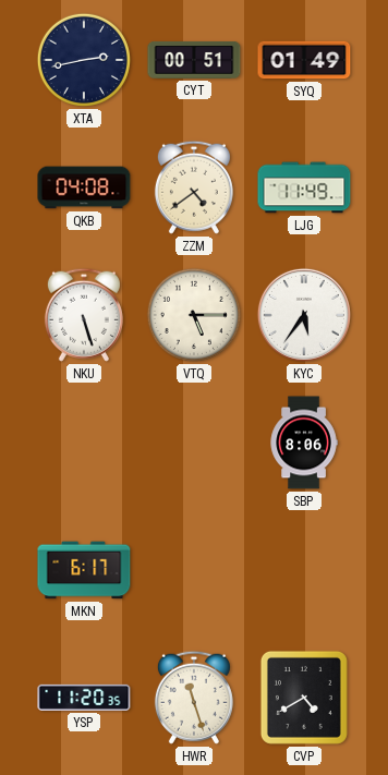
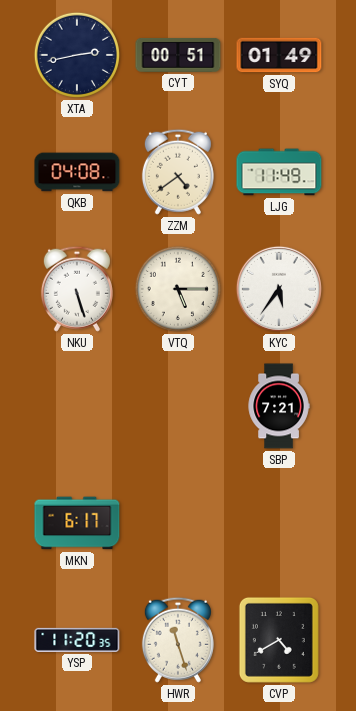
SBP: 8:06 -> 7:21
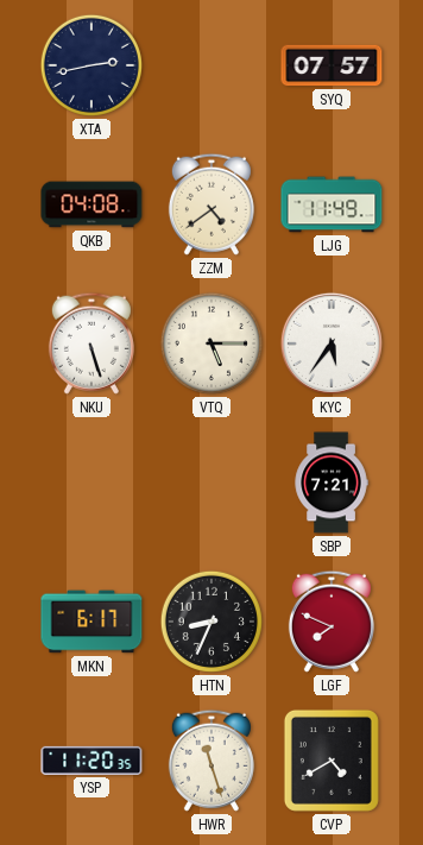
CYT: 00:51 -> none
SYQ: 01:49 -> 07:57
HTN: none -> 8:34
LGF: none -> 7:49
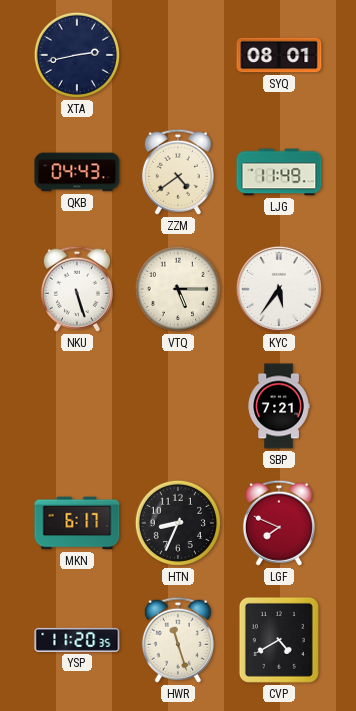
SYQ: 07:57 -> 08:01
QKB: 04:08 -> 04:43
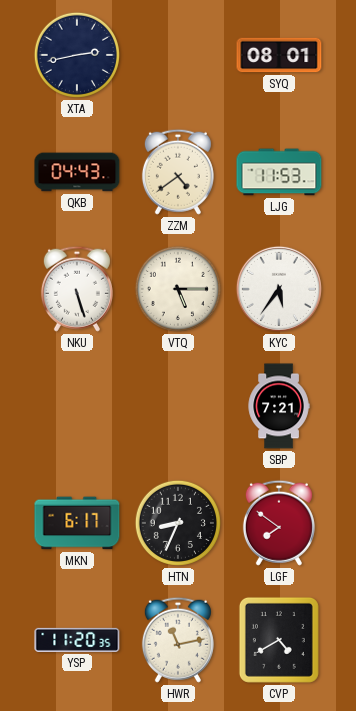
LJG: 11:49 -> 11:53
LGF: 7:49 -> 7:51
HWR: 11:27 -> 11:13
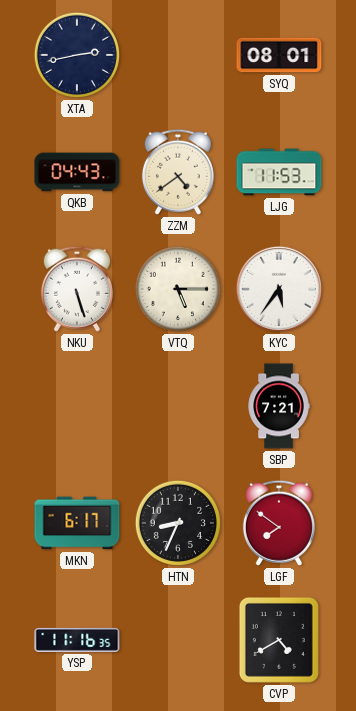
YSP: 11:20 -> 11:16
HWR: 11:13 -> none
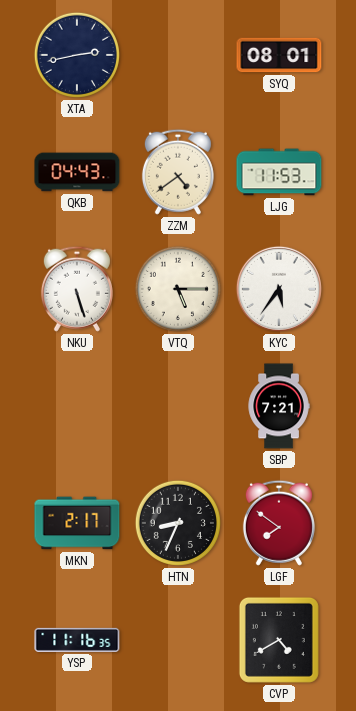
MKN: 6:17 -> 2:17
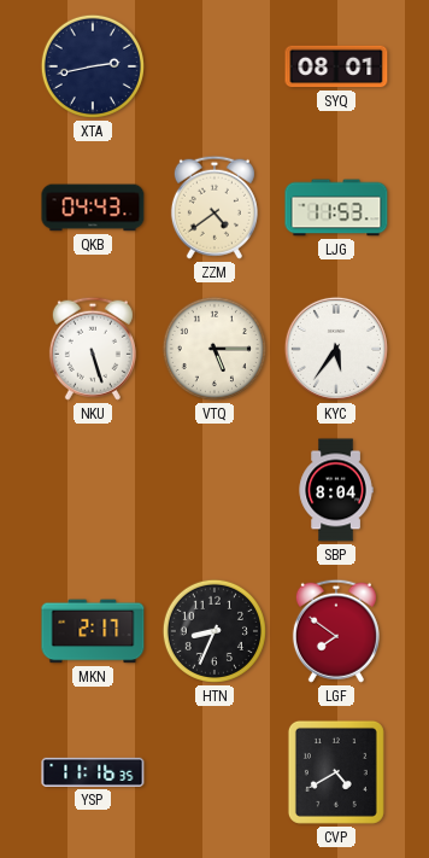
SBP: 7:21 -> 8:04
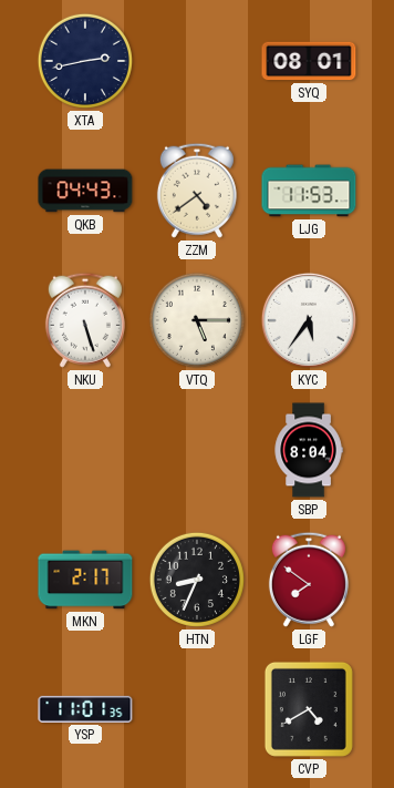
YSP: 11:16 -> 11:01
